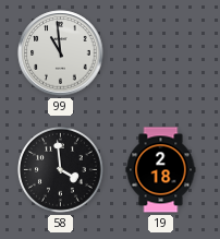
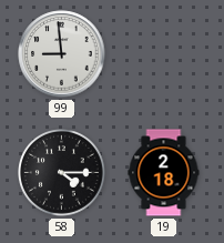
99: 10:59 -> 8:59
58: 3:59 -> 4:15
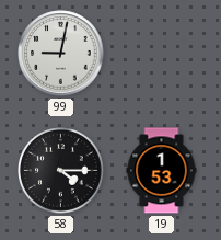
99: 8:59 -> 9:02
19: 2:18 -> 1:53
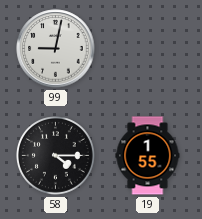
19: 1:53 -> 1:55
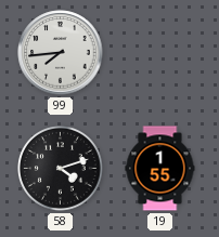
99: 9:02 -> 7:44
58: 4:15 -> 4:12
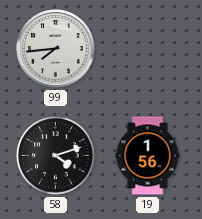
19: 1:55 -> 1:56
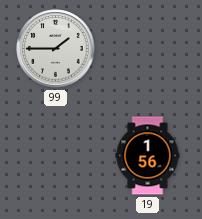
99: 7:44 -> 1:45
58: 4:12 -> none
